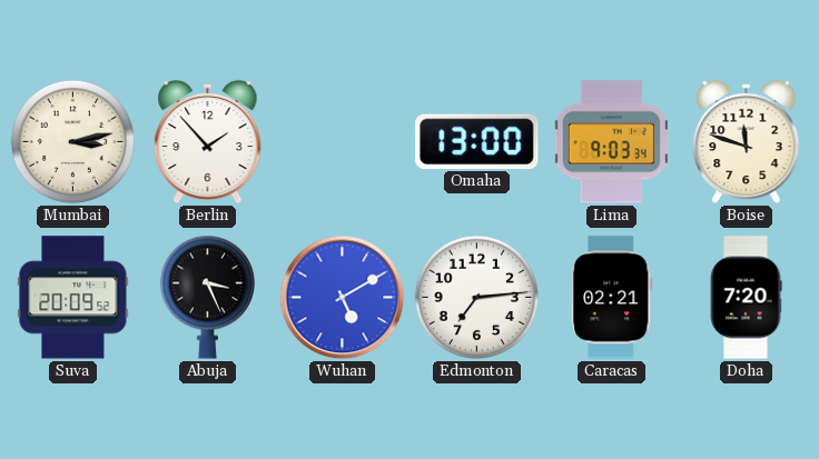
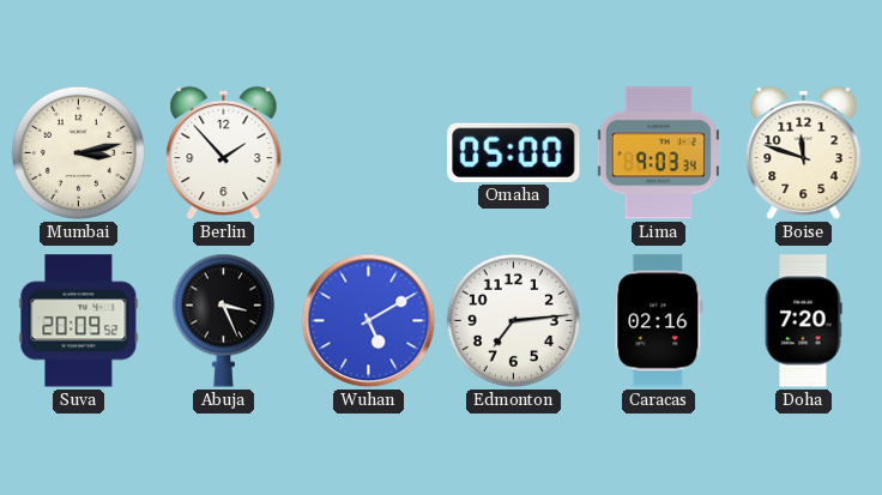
Omaha: 13:00 -> 05:00
Caracas: 02:21 -> 02:16
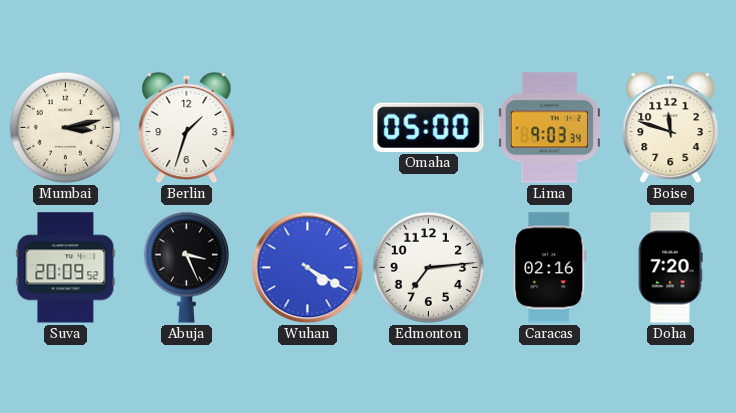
Berlin: 1:53 -> 1:33
Wuhan: 5:10 -> 4:20
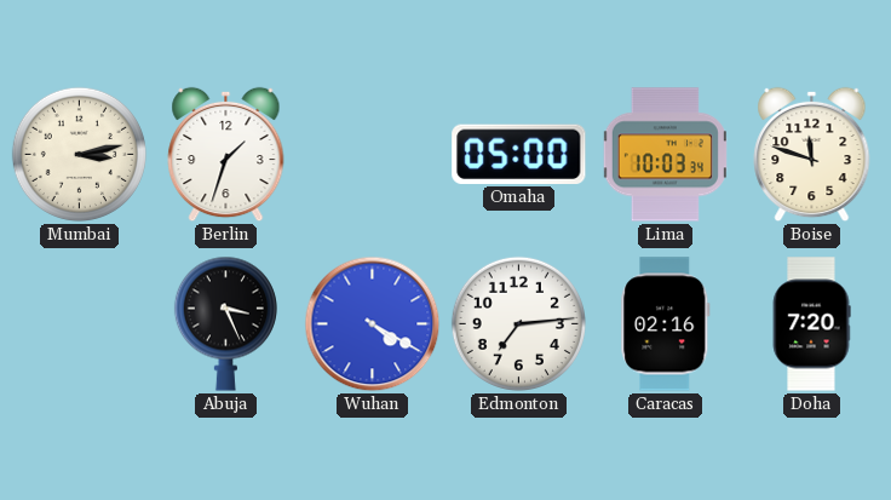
Lima: 9:03 -> 10:03
Suva: 20:09 -> none
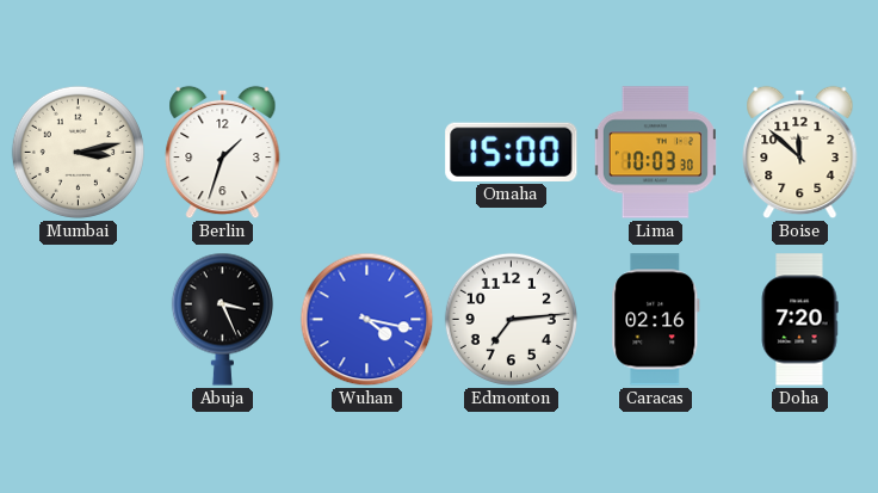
Omaha: 05:00 -> 15:00
Lima: 10:03:34 -> 10:03:30
Boise: 11:48 -> 11:52
Wuhan: 4:20 -> 4:17
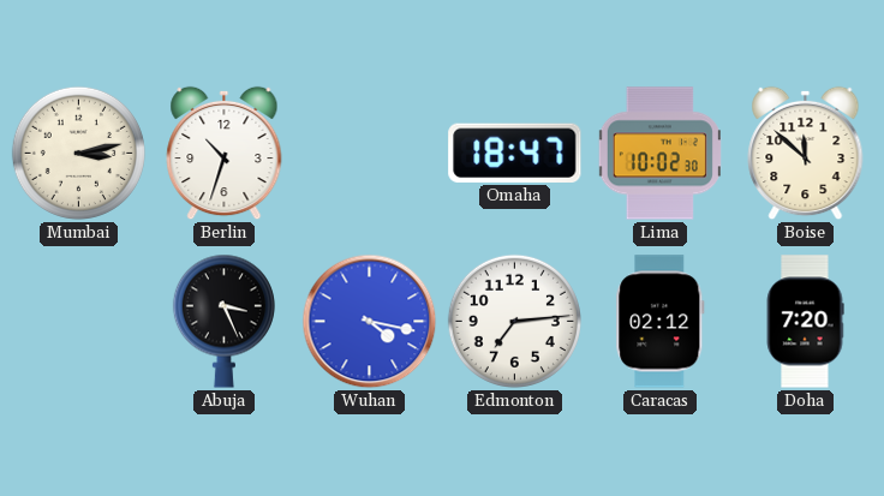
Berlin: 1:33 -> 10:33
Omaha: 15:00 -> 18:47
Lima: 10:03 -> 10:02
Caracas: 02:16 -> 02:12
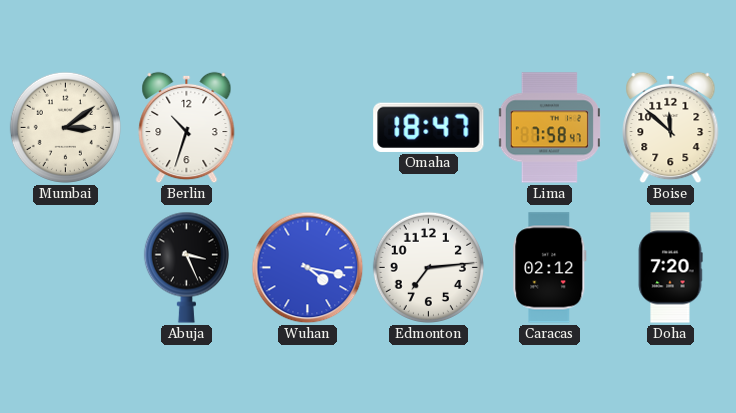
Mumbai: 3:13 -> 3:09
Lima: 10:02 -> 7:58
